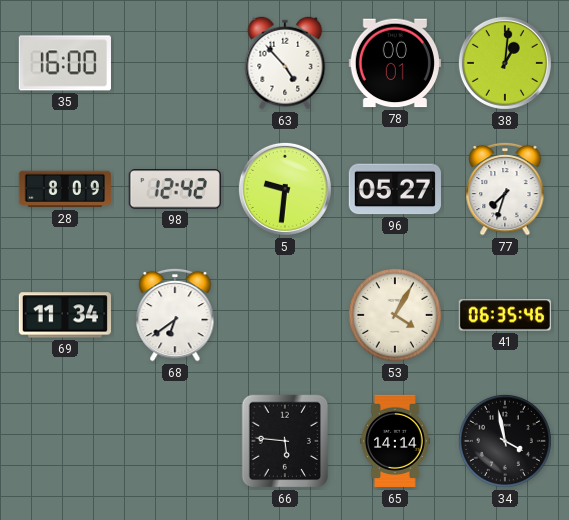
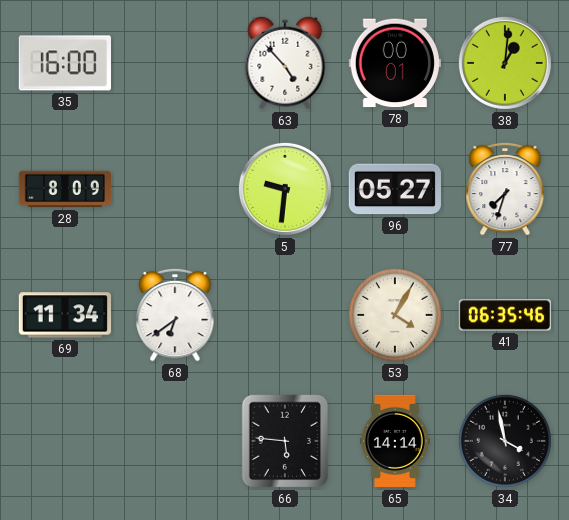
98: 12:42 -> none
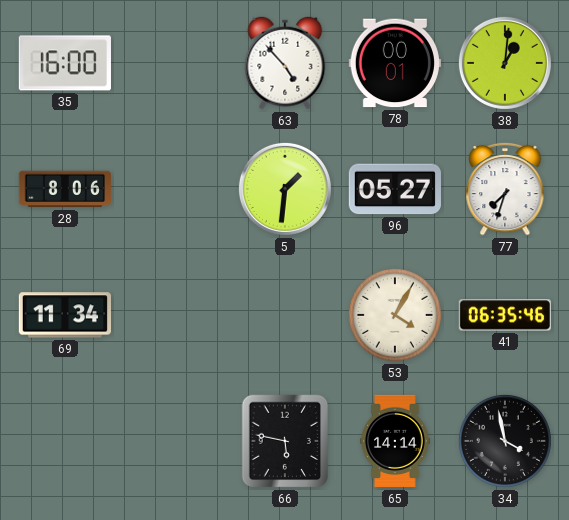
28: 8:09 -> 8:06
5: 9:31 -> 1:31
68: 6:39 -> none
66: 5:46 -> 5:47
